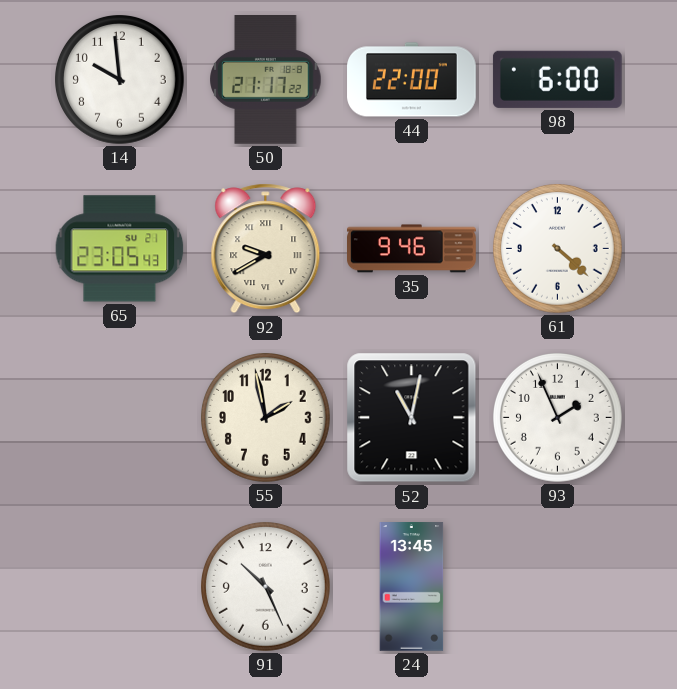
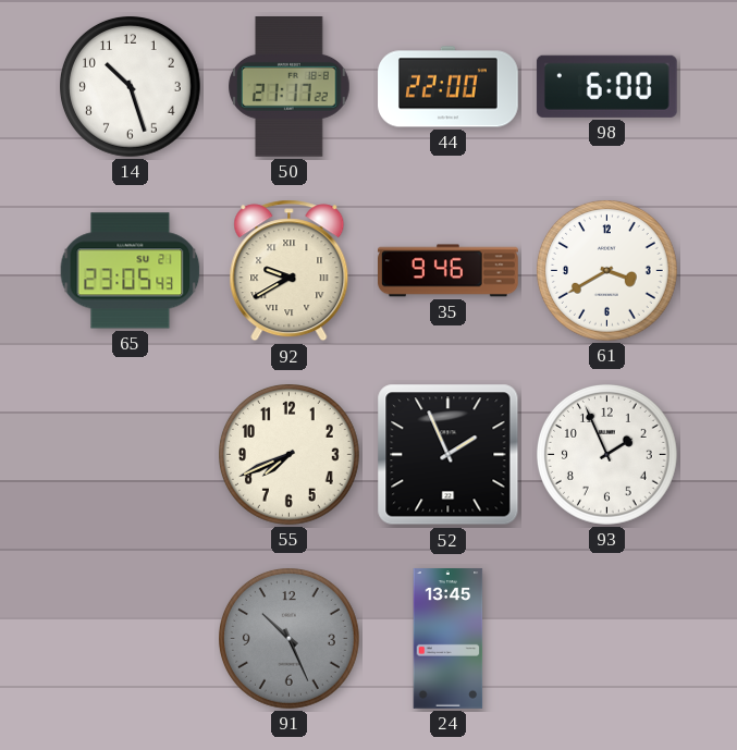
14: 9:59 -> 10:27
61: 4:22 -> 3:40
55: 1:58 -> 7:41
52: 11:02 -> 1:56
91 dial: white -> grey
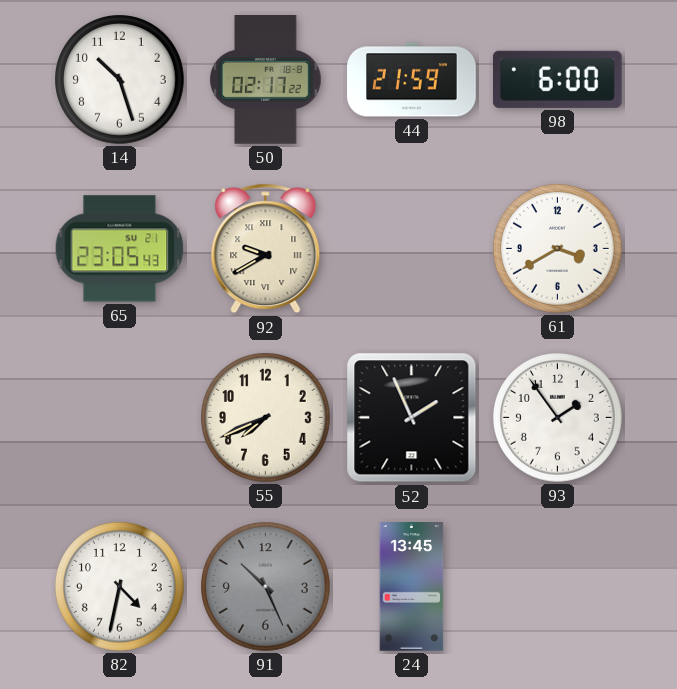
50: 21:17 -> 02:17
44: 22:00 -> 21:59
35: 9:46 -> none
93: 1:56 -> 1:54
82: none -> 4:32
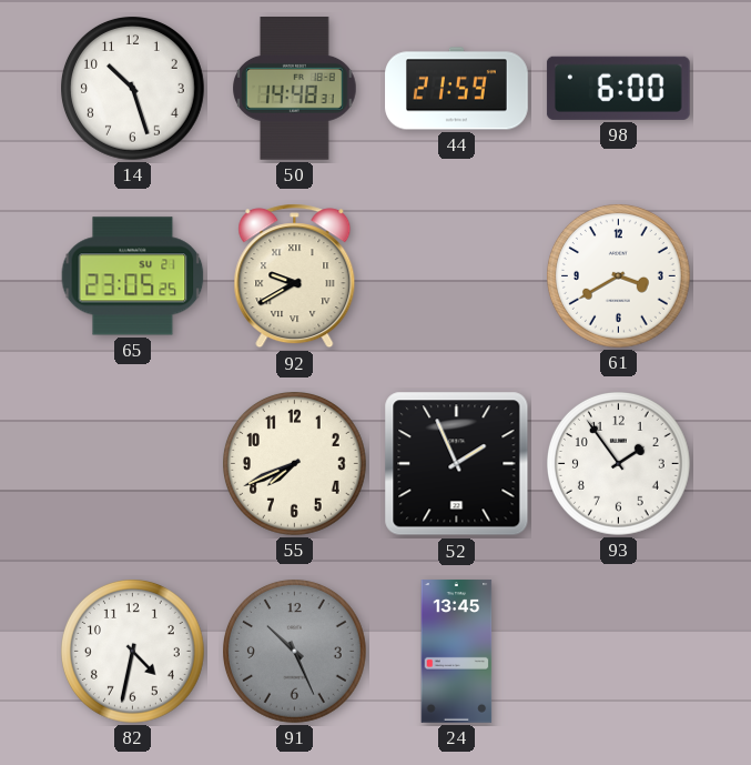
50: 02:17 -> 14:48
65: 23:05:43 -> 23:05:25
